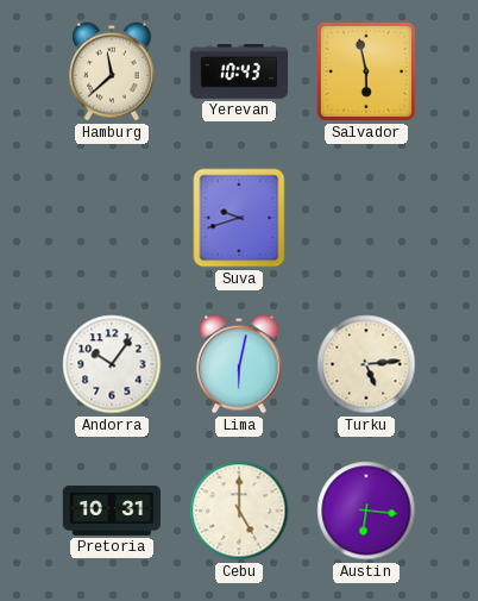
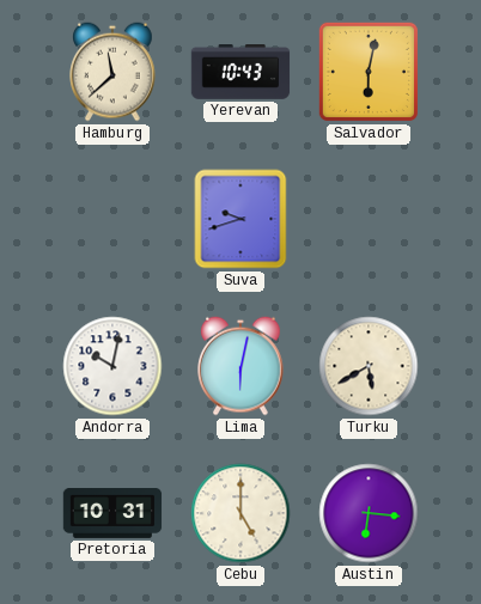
Salvador: 5:58 -> 6:02
Andorra: 10:06 -> 10:02
Turku: 5:14 -> 5:40
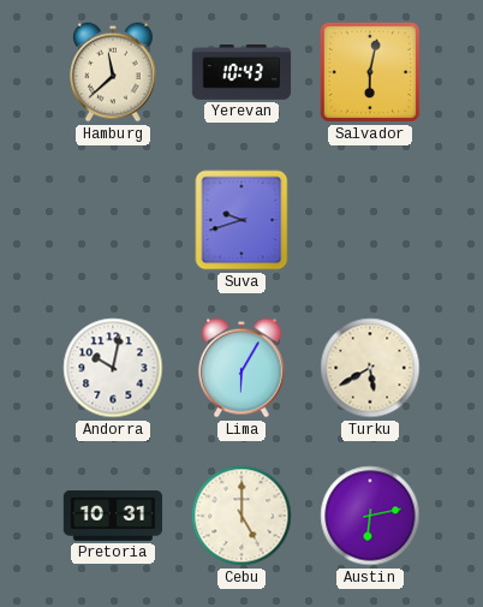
Lima: 6:02 -> 6:05
Austin: 6:16 -> 6:13
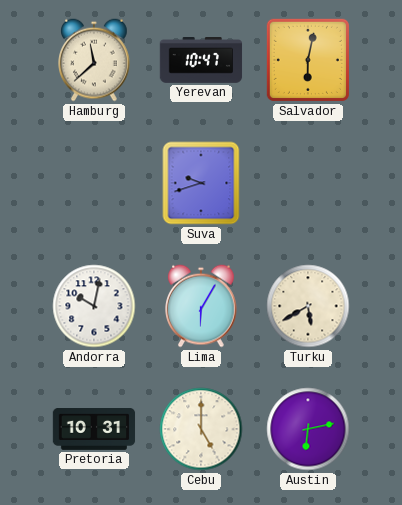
Yerevan: 10:43 -> 10:47
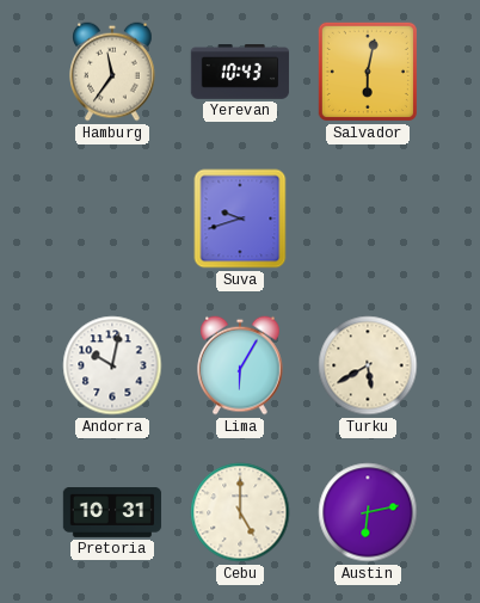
Hamburg: 11:38 -> 11:36
Yerevan: 10:47 -> 10:43
